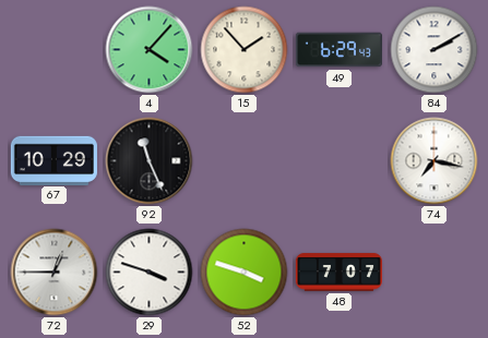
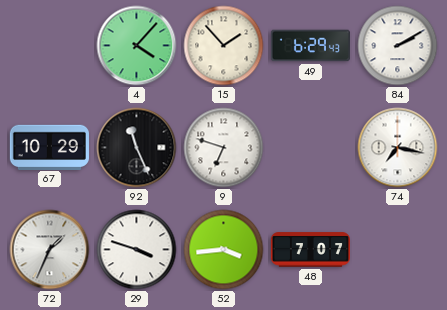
9: none -> 6:48
72: 12:45 -> 1:34
52: 3:48 -> 3:44
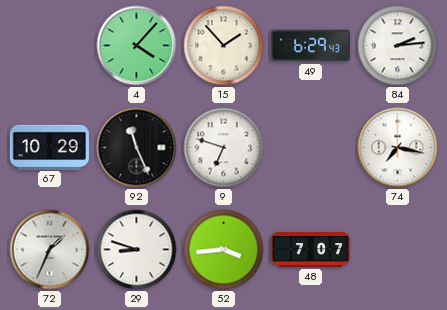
84: 2:10 -> 2:14
29: 3:48 -> 8:48
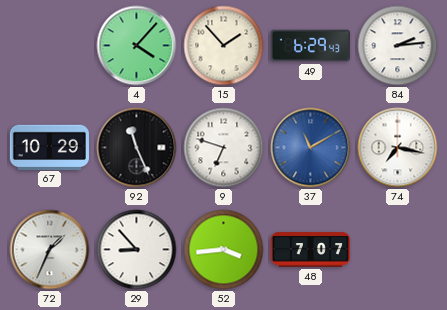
37: none -> 11:10
29: 8:48 -> 8:53
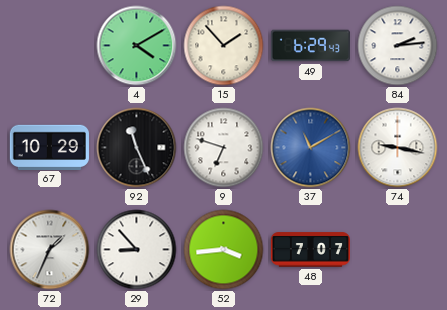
4: 4:07 -> 4:10
74: 7:17 -> 9:17
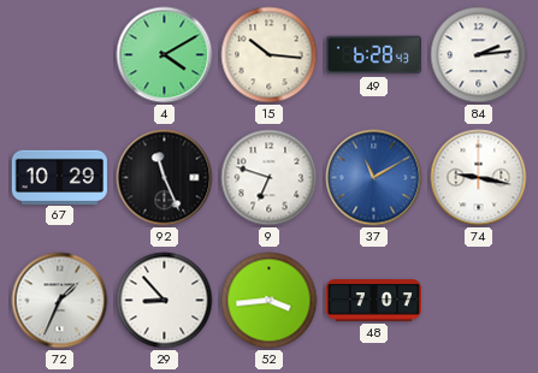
15: 1:53 -> 10:16
49: 6:29 -> 6:28
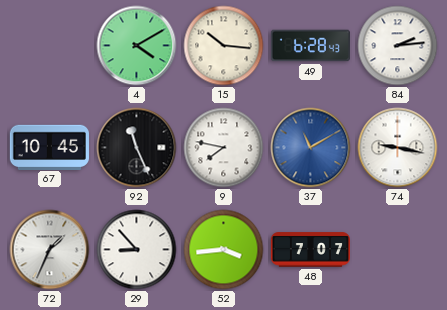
67: 10:29 -> 10:45
9: 6:48 -> 7:47
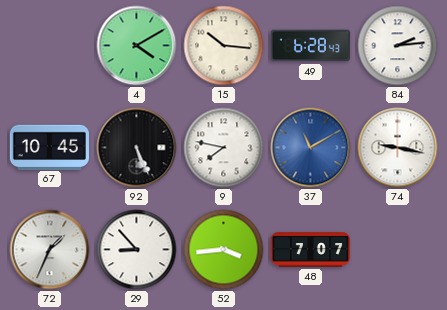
92: 11:26 -> 5:26
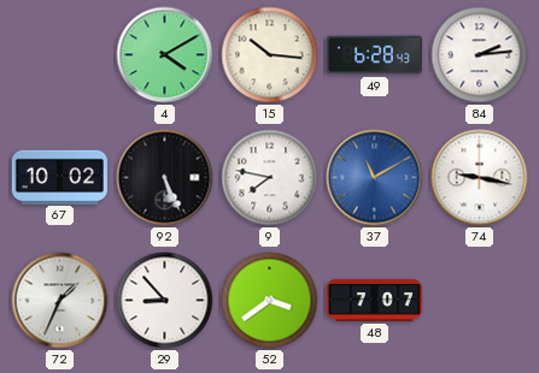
67: 10:45 -> 10:02
52: 3:44 -> 3:39
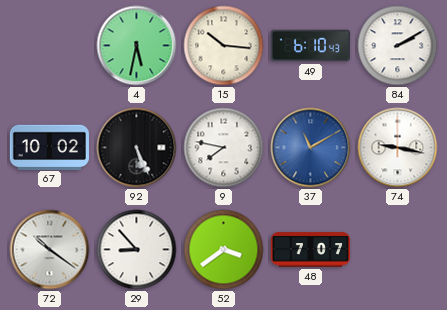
4: 4:10 -> 5:32
49: 6:28 -> 6:10
84: 2:14 -> 2:10
72: 1:34 -> 10:21
